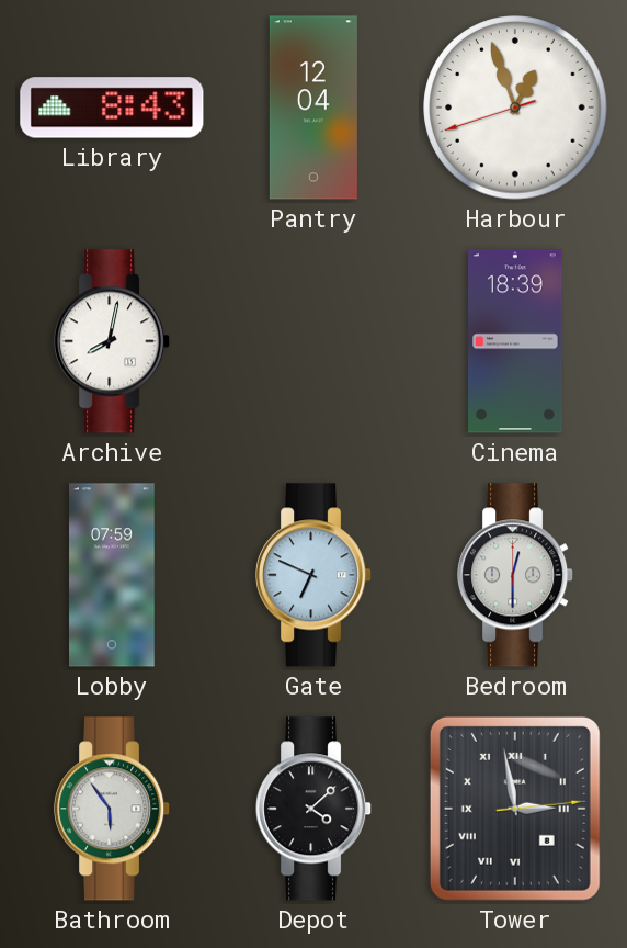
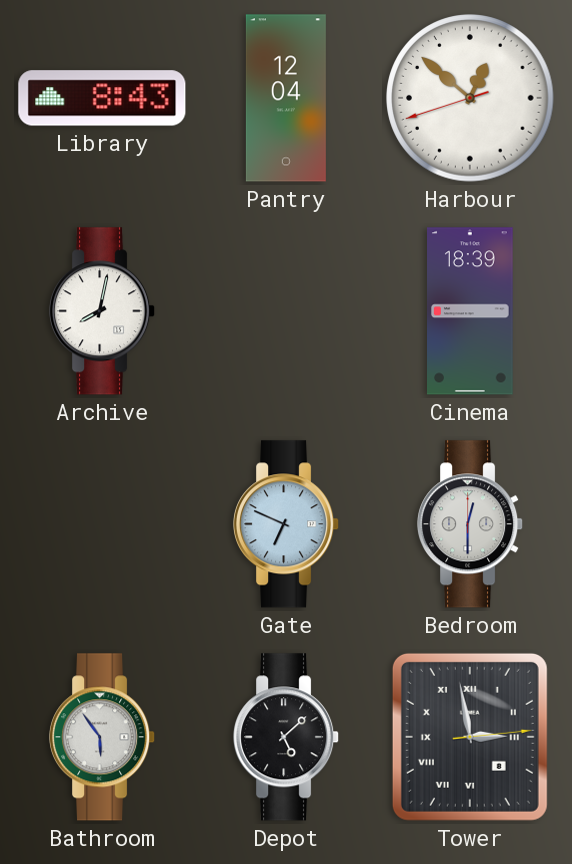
Harbour: 12:56 -> 12:51
Lobby: 07:59 -> none
Depot: 4:08 -> 5:08
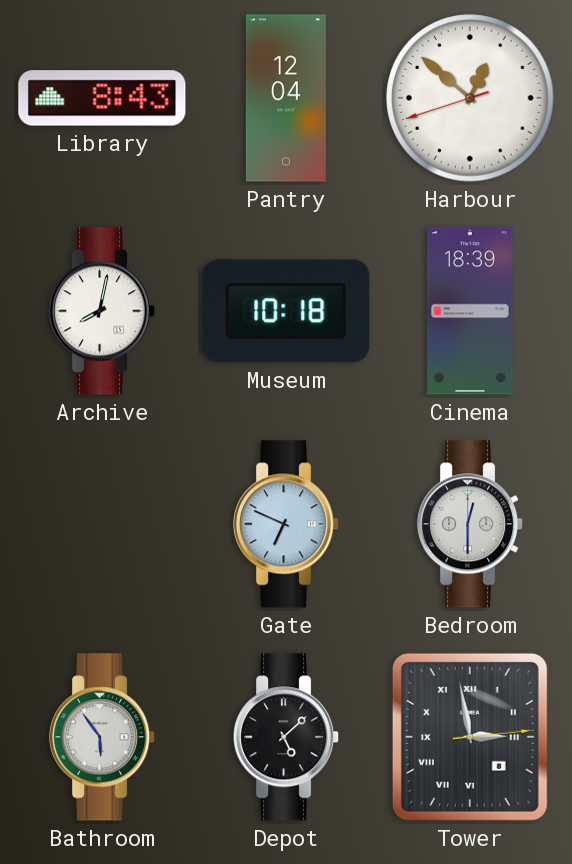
Museum: none -> 10:18
